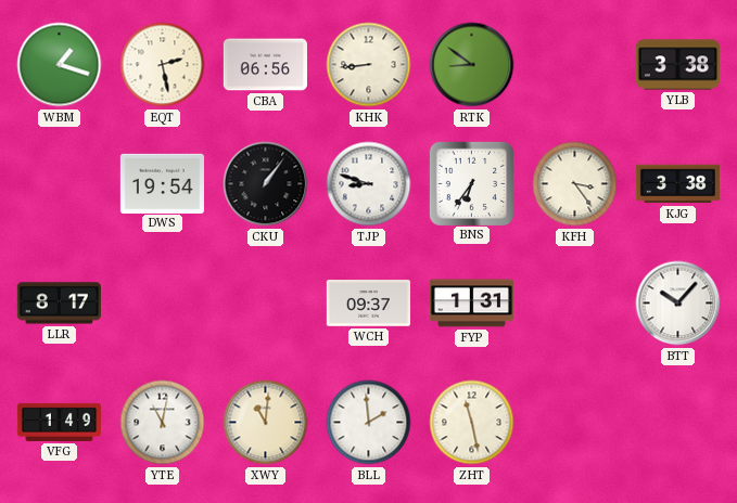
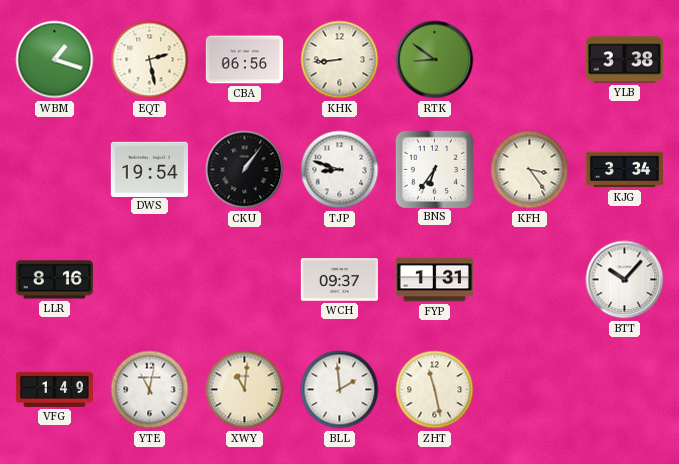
KJG: 3:38 -> 3:34
LLR: 8:17 -> 8:16
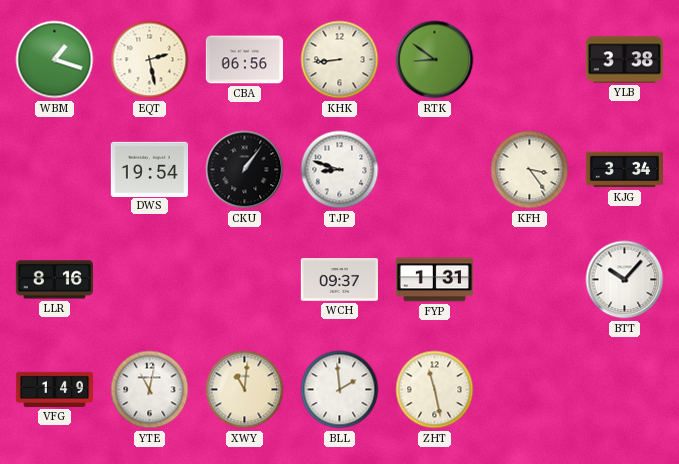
BNS: 6:36 -> none
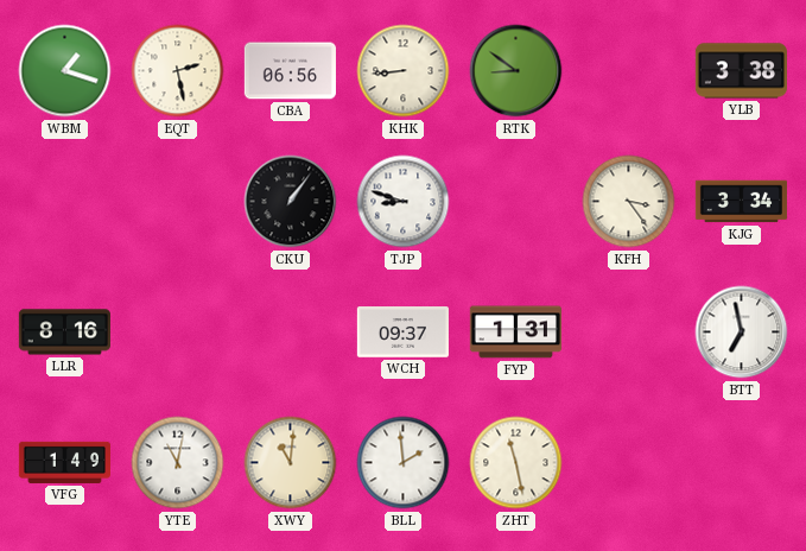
DWS: 19:54 -> none
BTT: 10:07 -> 6:58
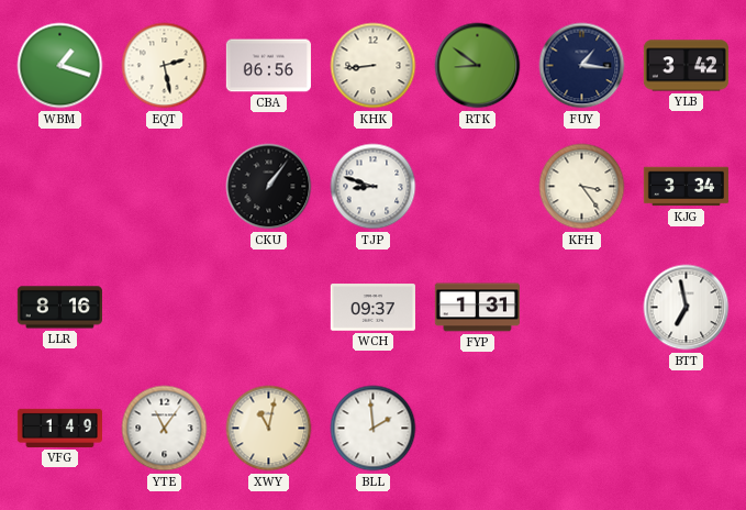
FUY: none -> 1:16
YLB: 3:38 -> 3:42
YTE: 11:02 -> 11:06
XWY: 11:01 -> 11:02
ZHT: 11:28 -> none
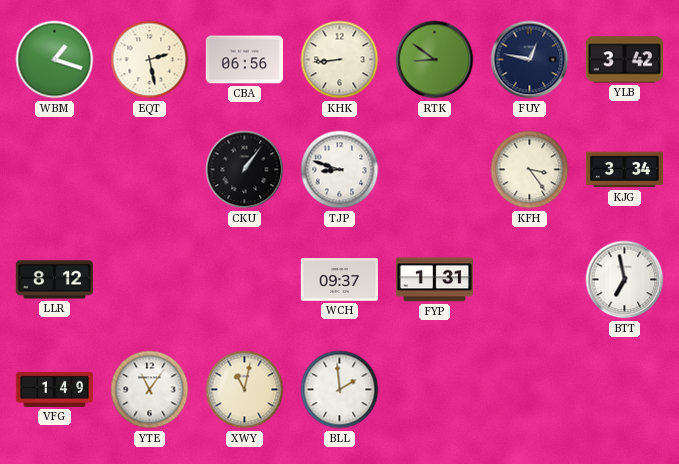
FUY: 1:16 -> 12:47
LLR: 8:16 -> 8:12
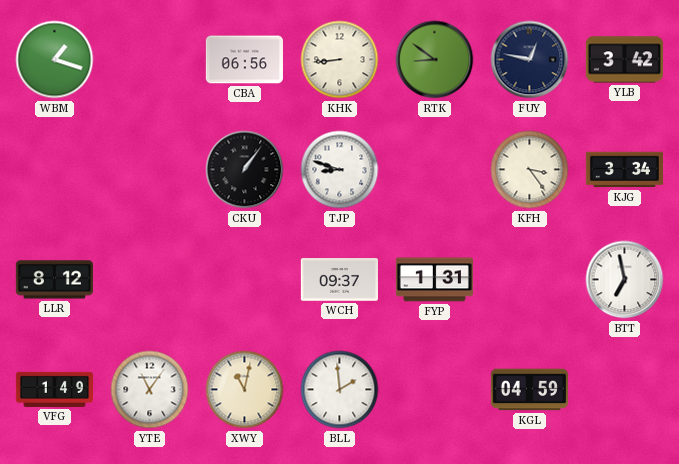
EQT: 2:28 -> none
KGL: none -> 04:59
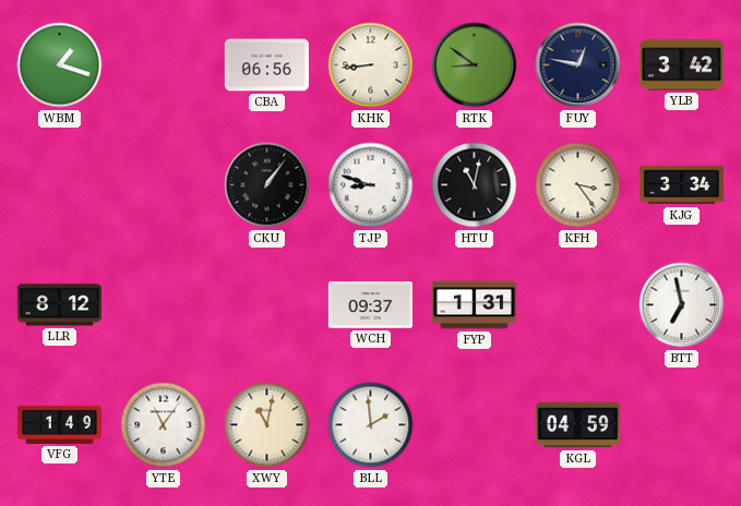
HTU: none -> 11:02
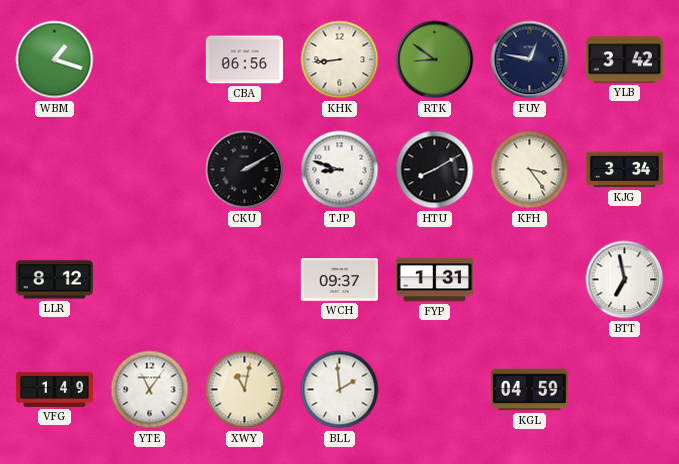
CKU: 1:06 -> 2:10
HTU: 11:02 -> 8:10
